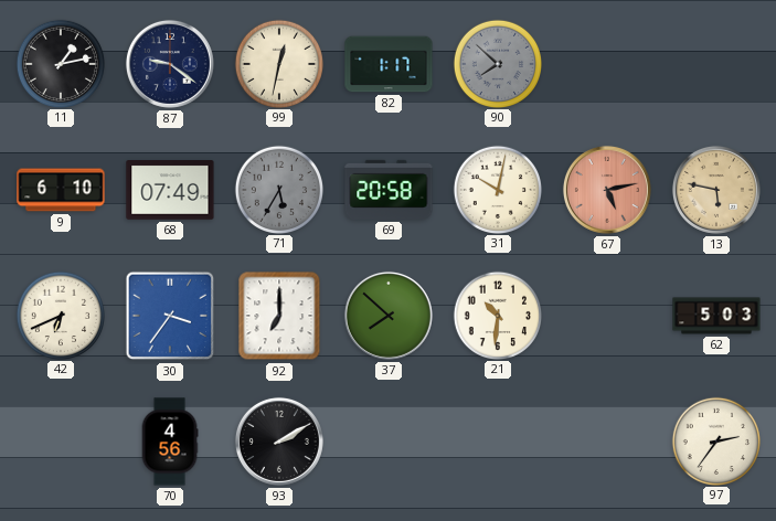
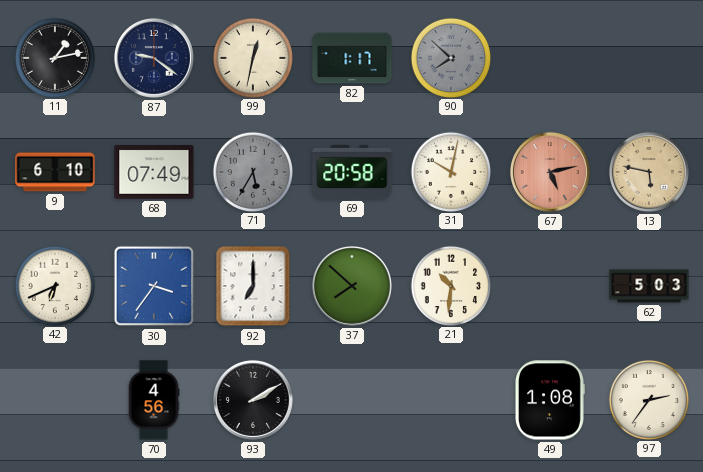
49: none -> 1:08
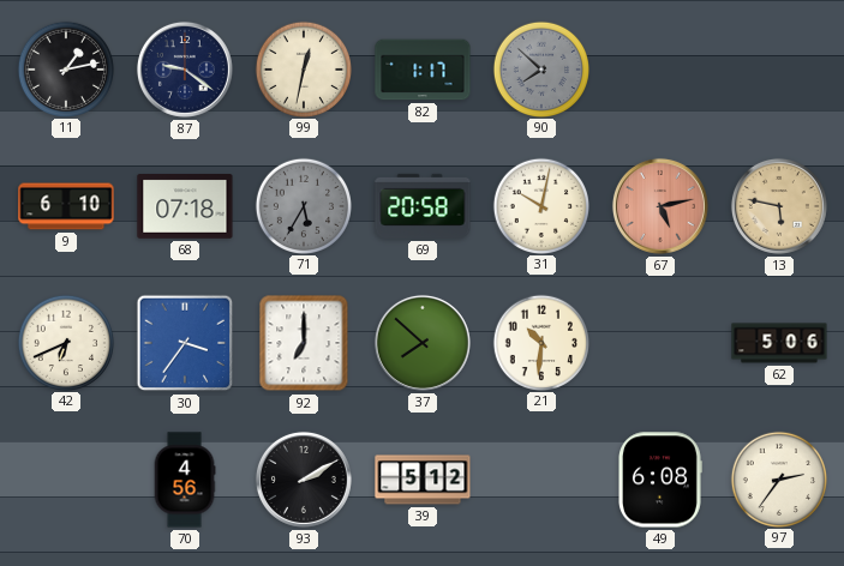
68: 07:49 -> 07:18
62: 5:03 -> 5:06
39: none -> 5:12
49: 1:08 -> 6:08
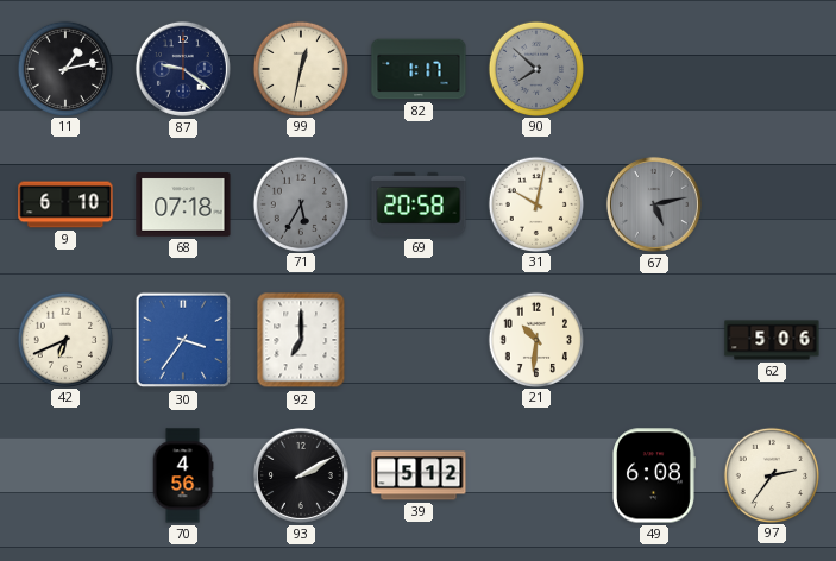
67 dial: salmon -> grey
13: 5:47 -> none
37: 7:52 -> none
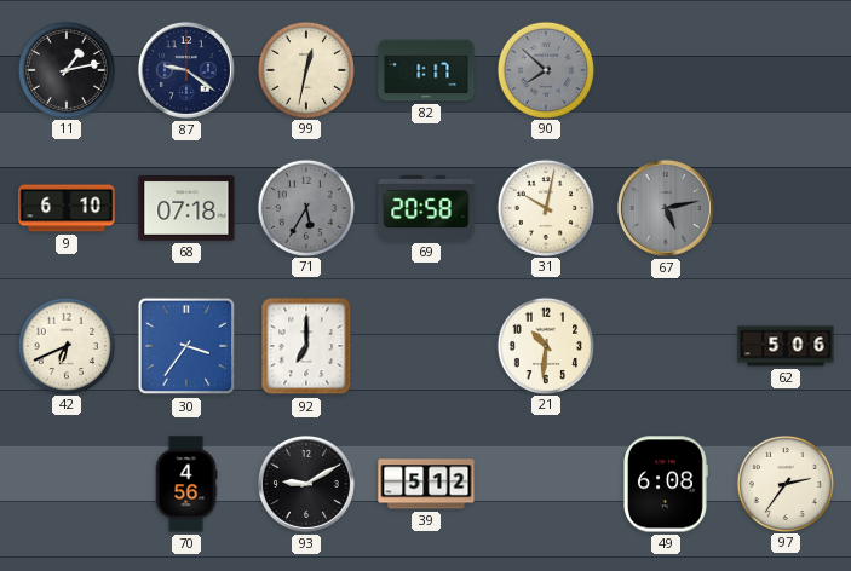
93: 2:10 -> 9:10
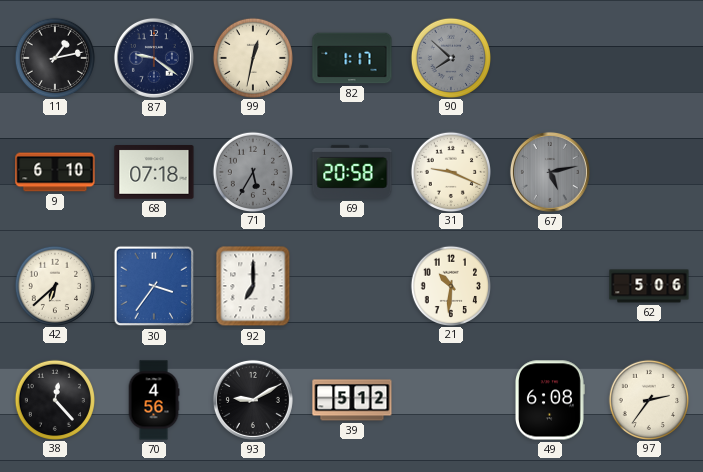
31: 10:02 -> 9:19
42: 6:41 -> 6:38
38: none -> 12:23
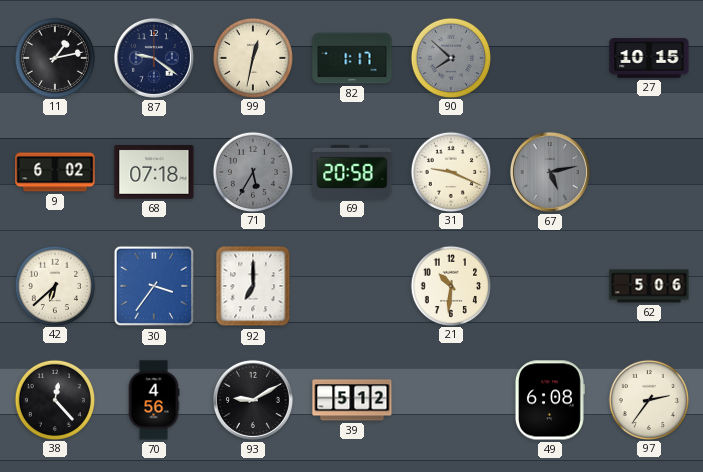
27: none -> 10:15
9: 6:10 -> 6:02
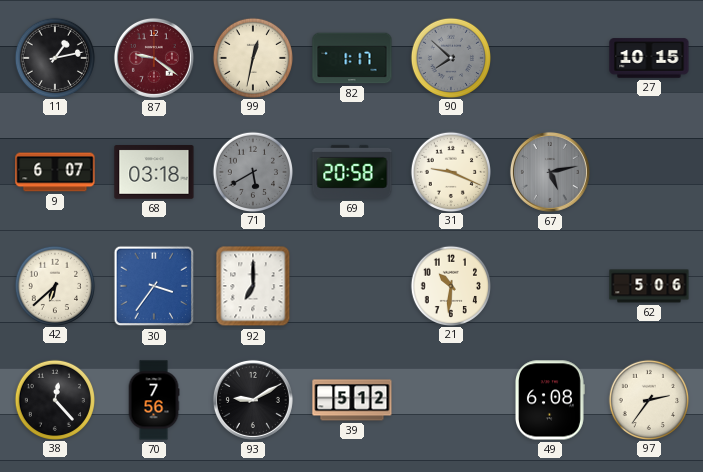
87 dial: navy -> burgundy
9: 6:02 -> 6:07
68: 07:18 -> 03:18
71: 5:35 -> 5:40
70: 4:56 -> 7:56
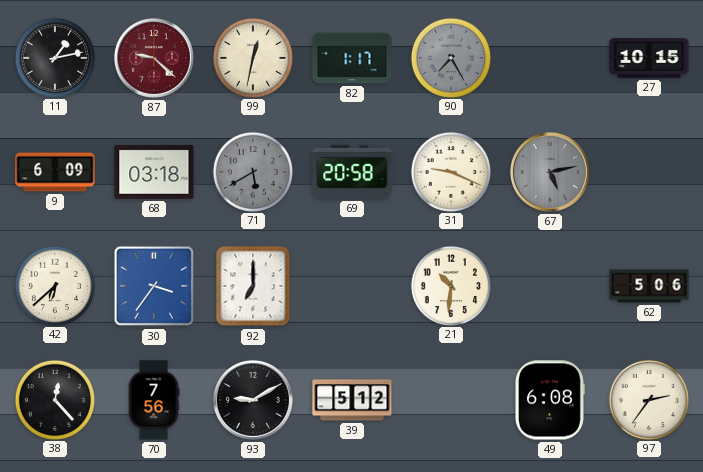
87: 9:21 -> 9:22
90: 7:52 -> 7:25
9: 6:07 -> 6:09
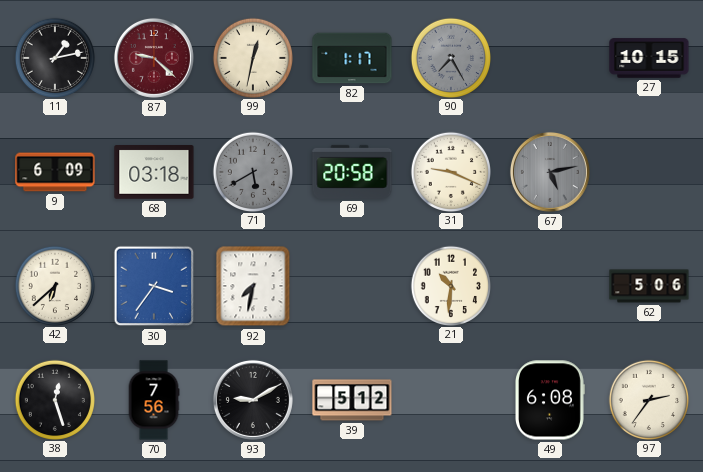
92: 7:00 -> 7:32
38: 12:23 -> 12:27
